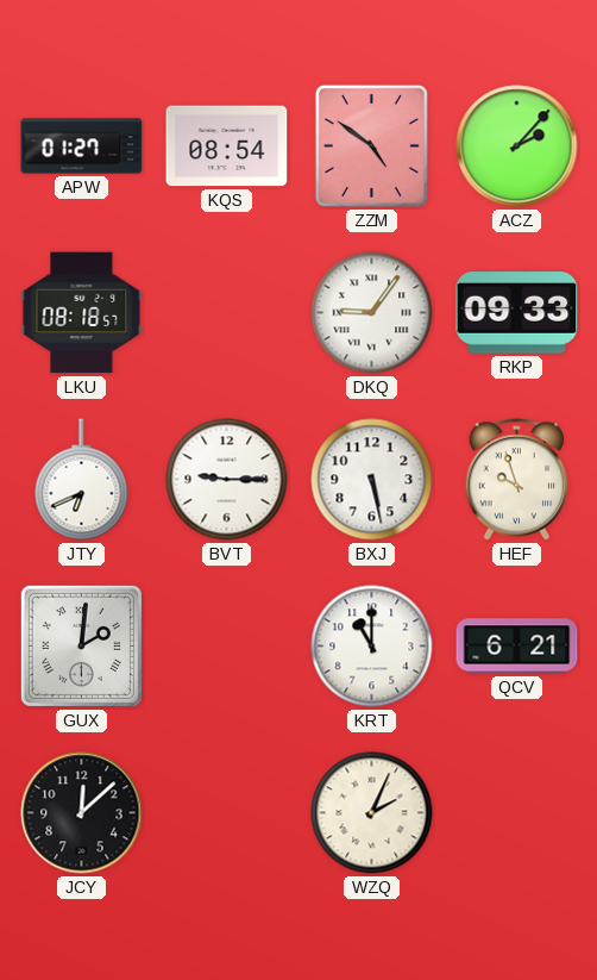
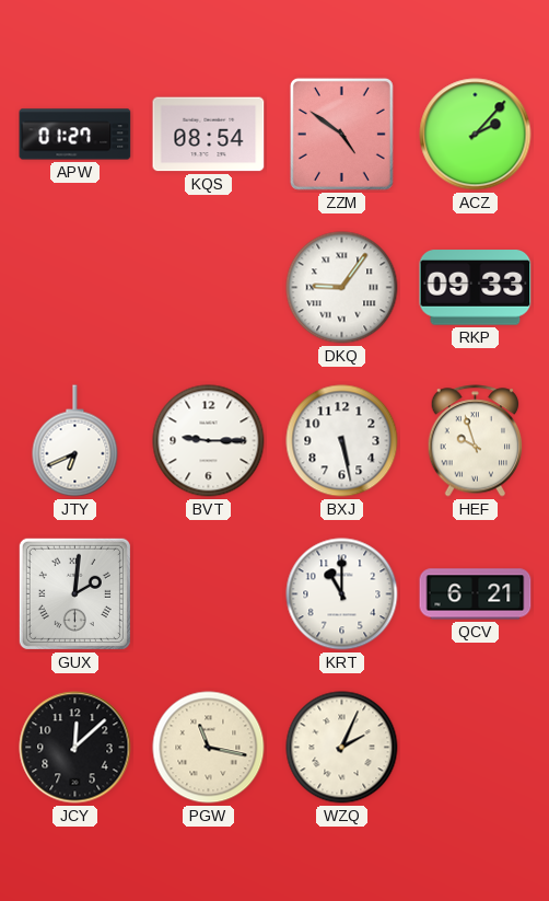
LKU: 08:18 -> none
PGW: none -> 11:17
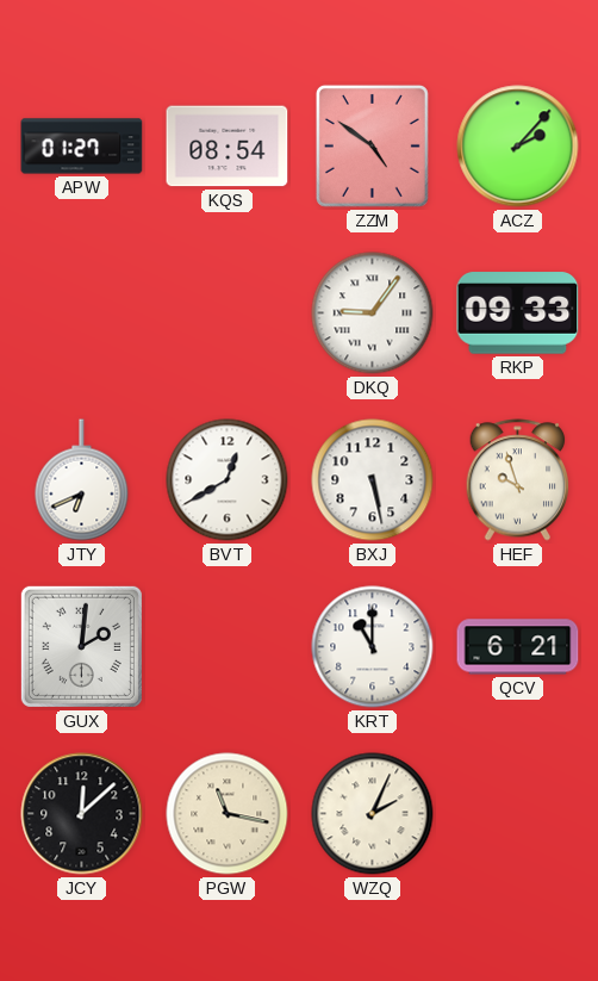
BVT: 9:15 -> 12:40
